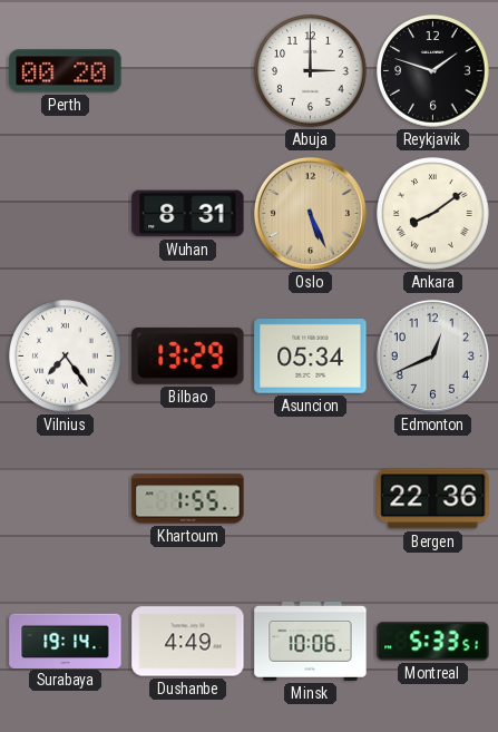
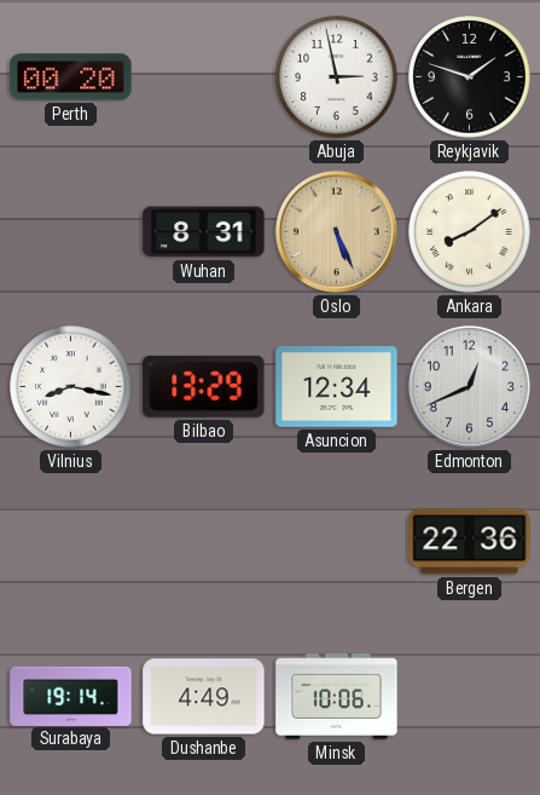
Abuja: 3:00 -> 2:58
Vilnius: 7:24 -> 8:17
Asuncion: 05:34 -> 12:34
Khartoum: 1:55 -> none
Montreal: 5:33 -> none
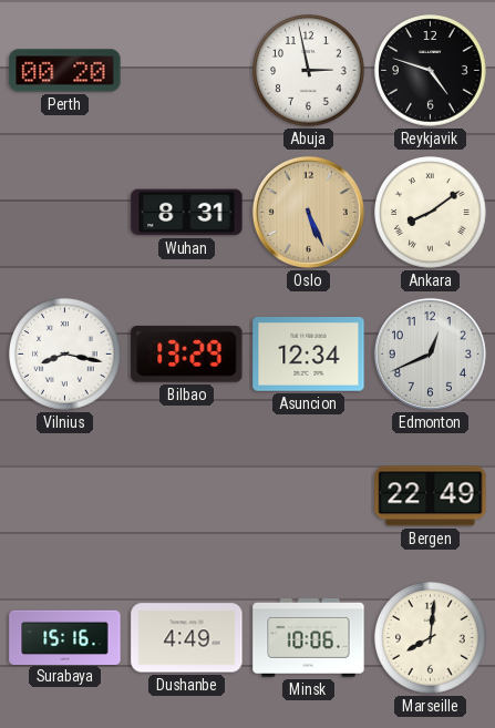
Reykjavik: 1:48 -> 4:48
Bergen: 22:36 -> 22:49
Surabaya: 19:14 -> 15:16
Marseille: none -> 8:01
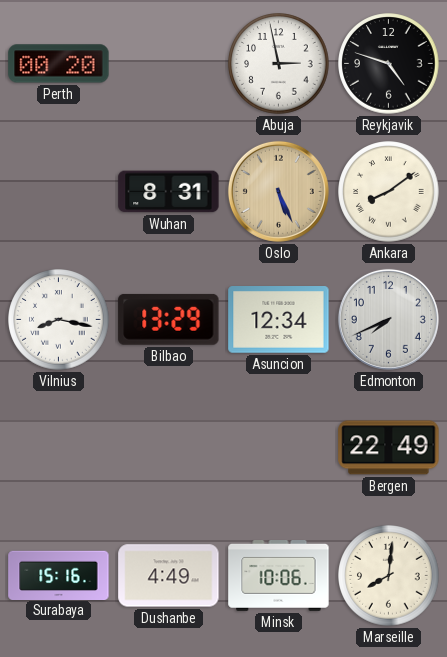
Edmonton: 12:41 -> 7:41
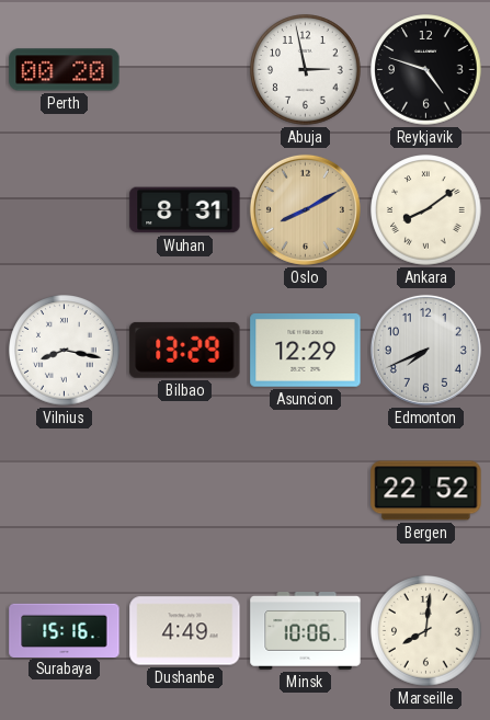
Oslo: 5:26 -> 8:10
Asuncion: 12:34 -> 12:29
Bergen: 22:49 -> 22:52
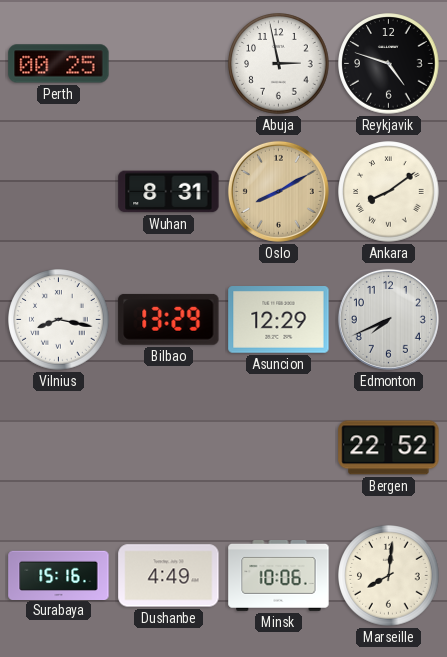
Perth: 00:20 -> 00:25
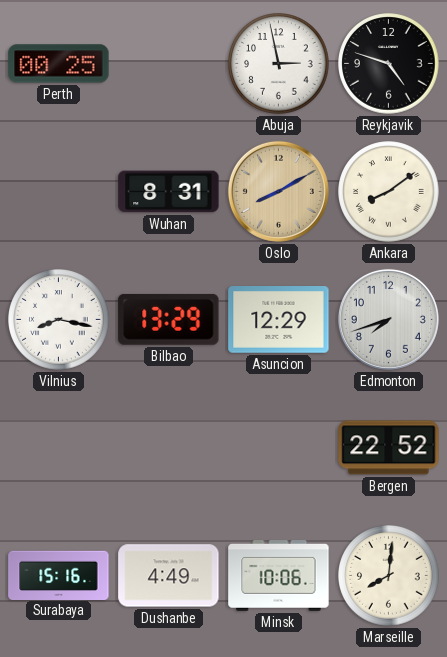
Edmonton: 7:41 -> 7:42
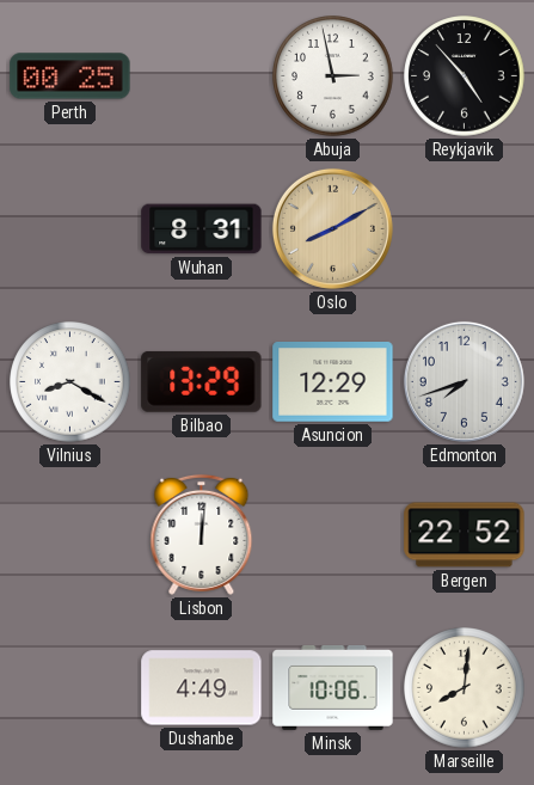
Reykjavik: 4:48 -> 4:53
Ankara: 8:09 -> none
Vilnius: 8:17 -> 8:20
Lisbon: none -> 12:01
Surabaya: 15:16 -> none
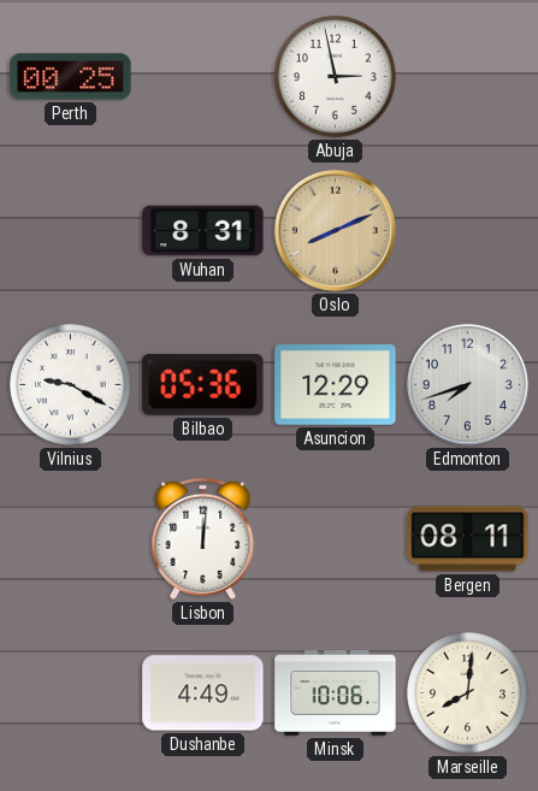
Reykjavik: 4:53 -> none
Oslo: 8:10 -> 8:11
Vilnius: 8:20 -> 9:20
Bilbao: 13:29 -> 05:36
Bergen: 22:52 -> 08:11
